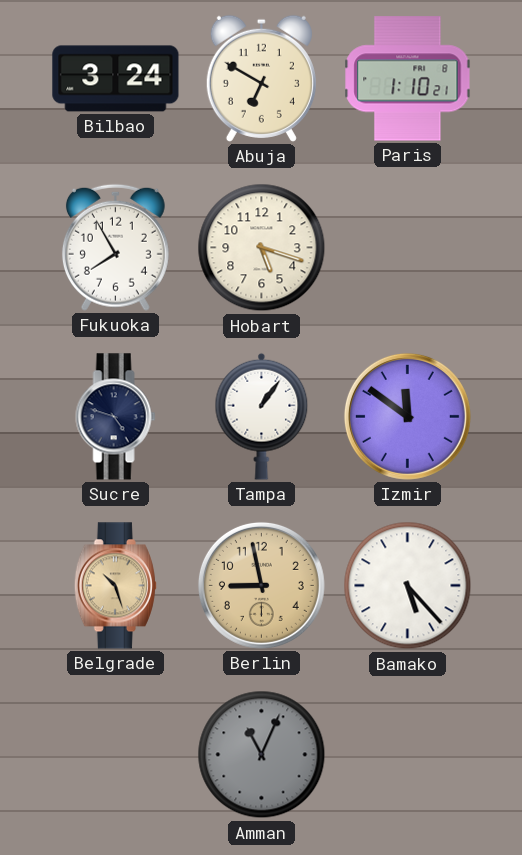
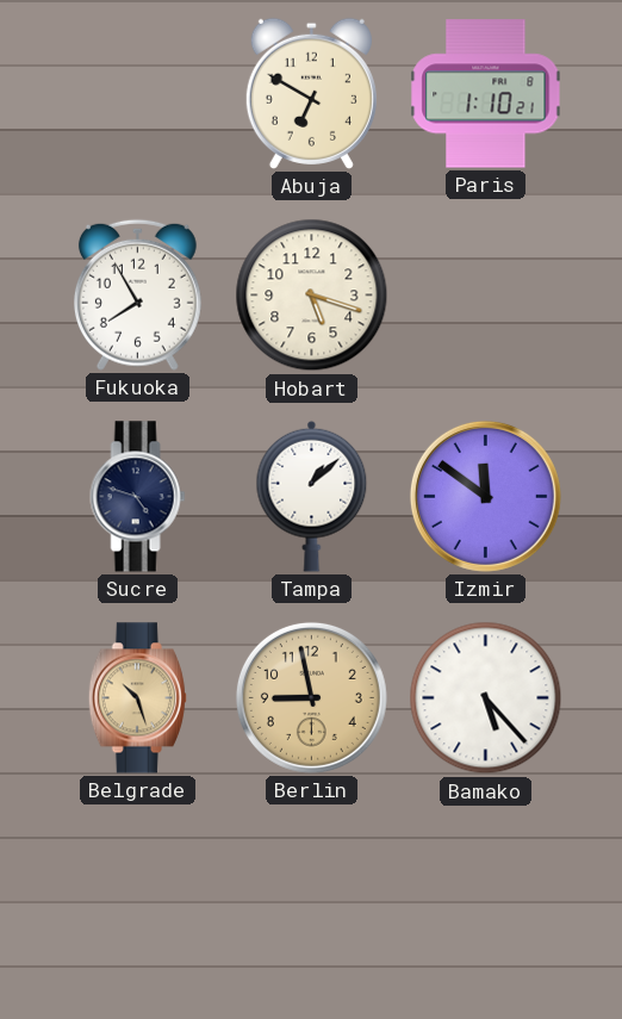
Bilbao: 3:24 -> none
Tampa: 1:06 -> 1:08
Amman: 11:04 -> none
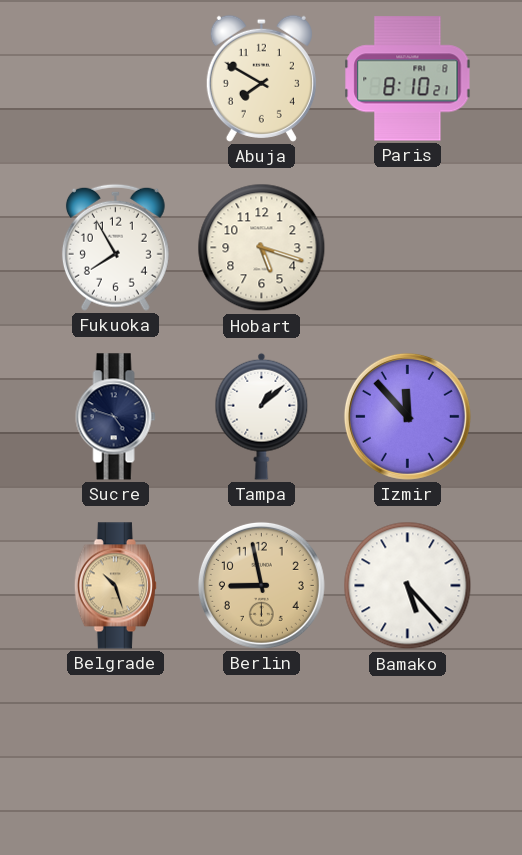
Abuja: 6:50 -> 7:50
Paris: 1:10 -> 8:10
Izmir: 11:51 -> 11:53
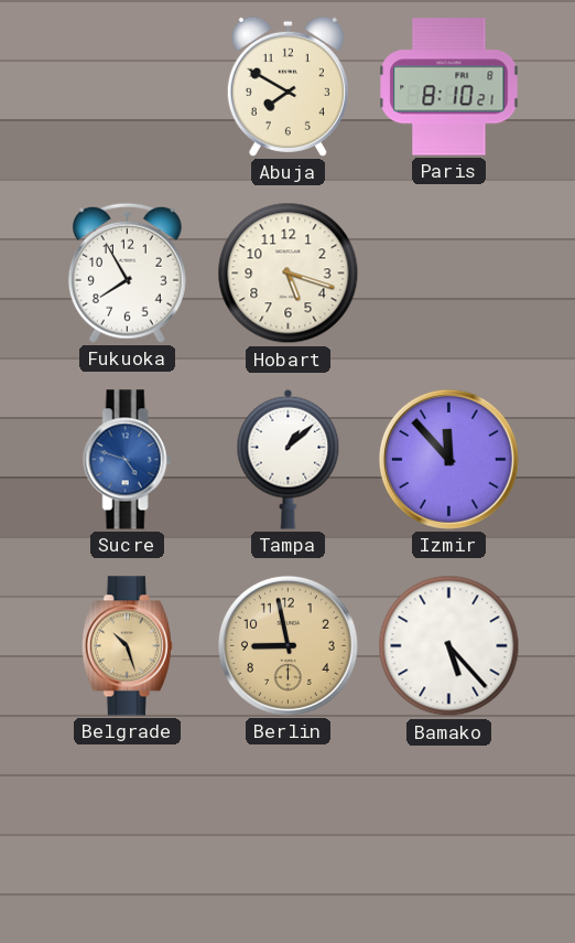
Sucre dial: navy -> blue
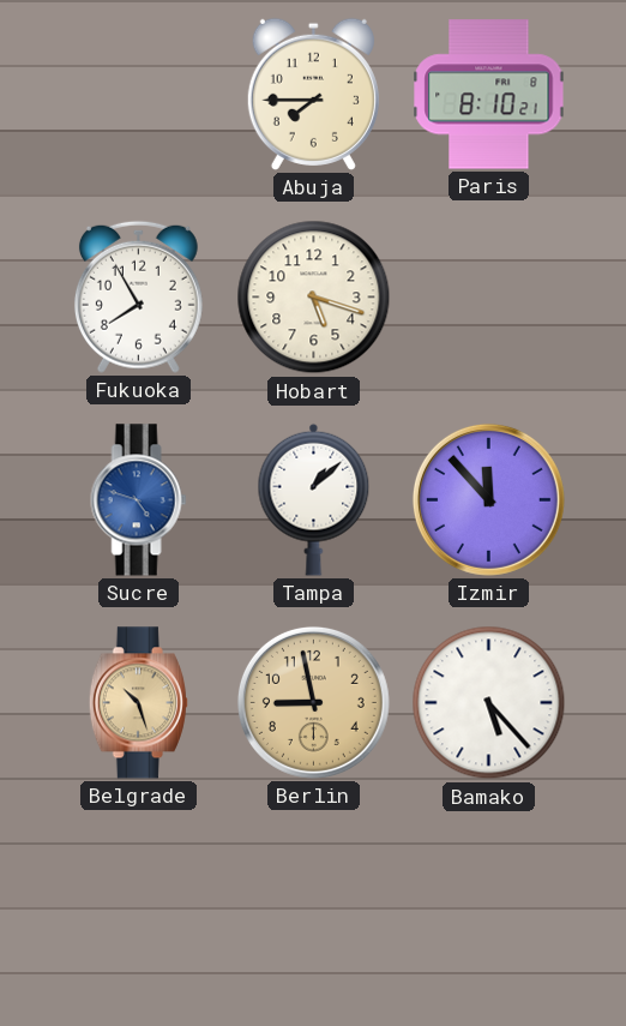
Abuja: 7:50 -> 7:45
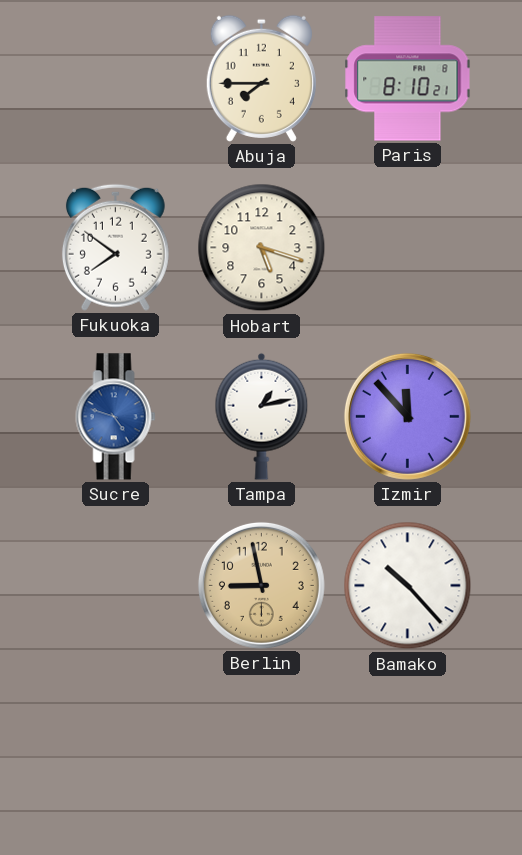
Fukuoka: 7:55 -> 7:51
Tampa: 1:08 -> 1:13
Belgrade: 10:27 -> none
Bamako: 5:23 -> 10:23
